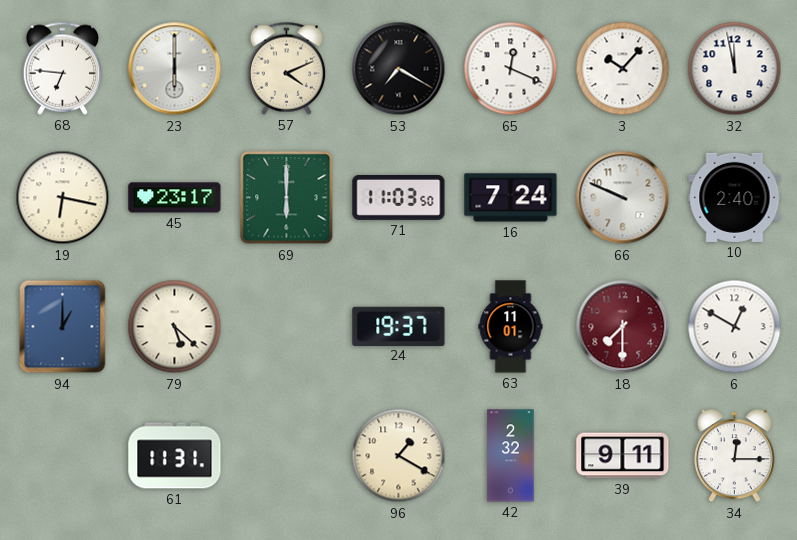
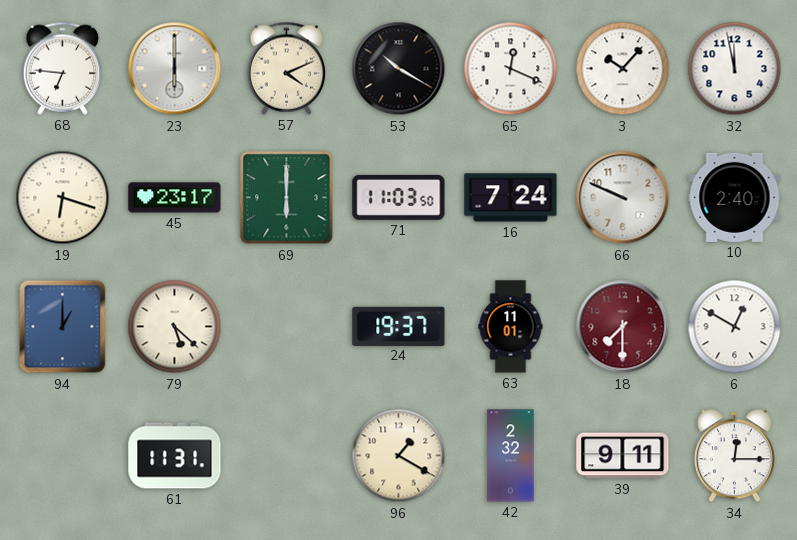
53: 7:20 -> 10:20
19: 6:17 -> 6:18
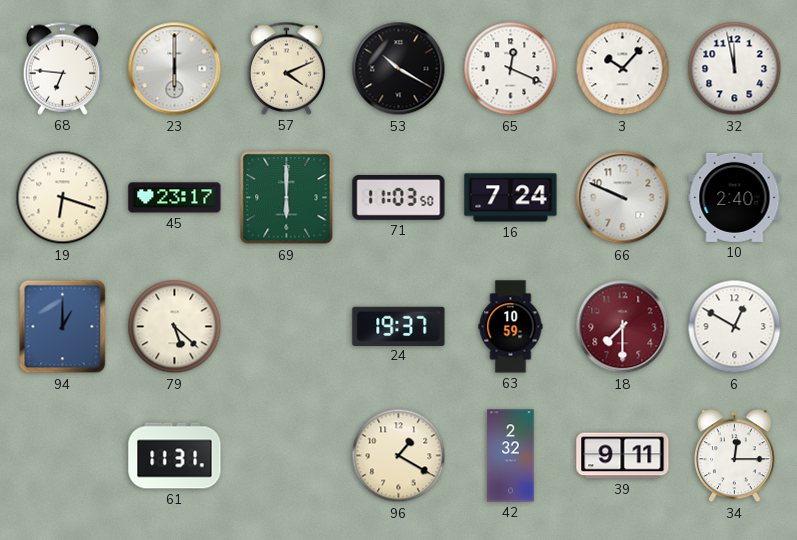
63: 11:01 -> 10:59
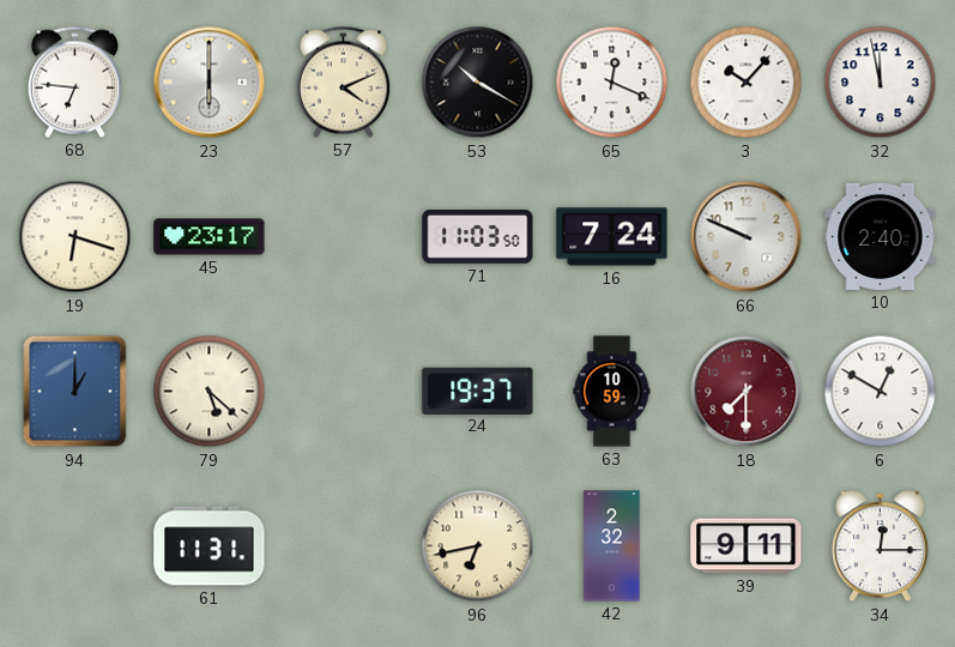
69: 6:00 -> none
96: 1:20 -> 6:43
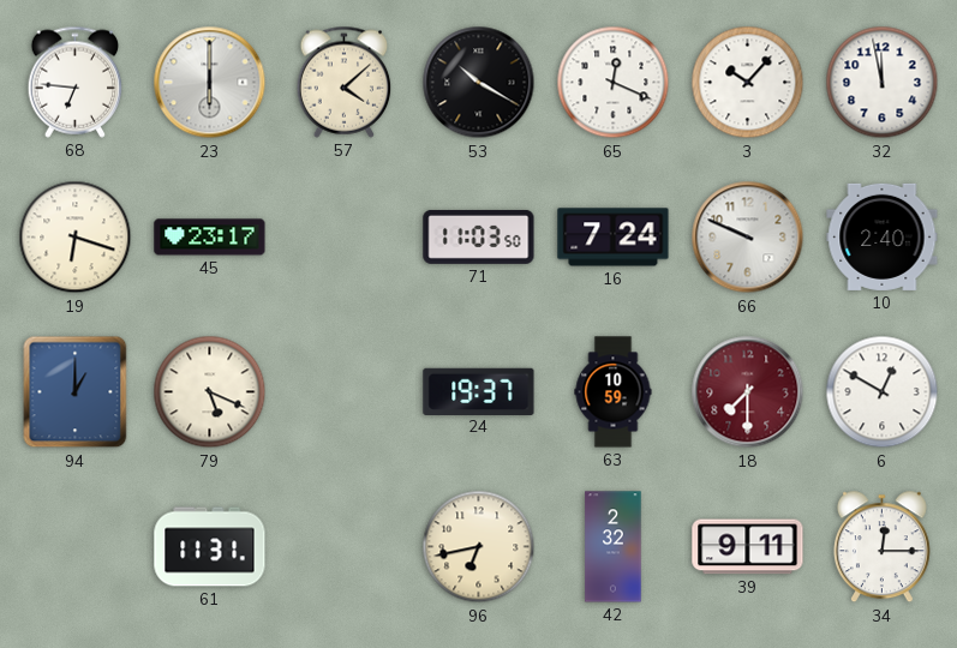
57: 4:11 -> 4:08
79: 5:22 -> 5:19
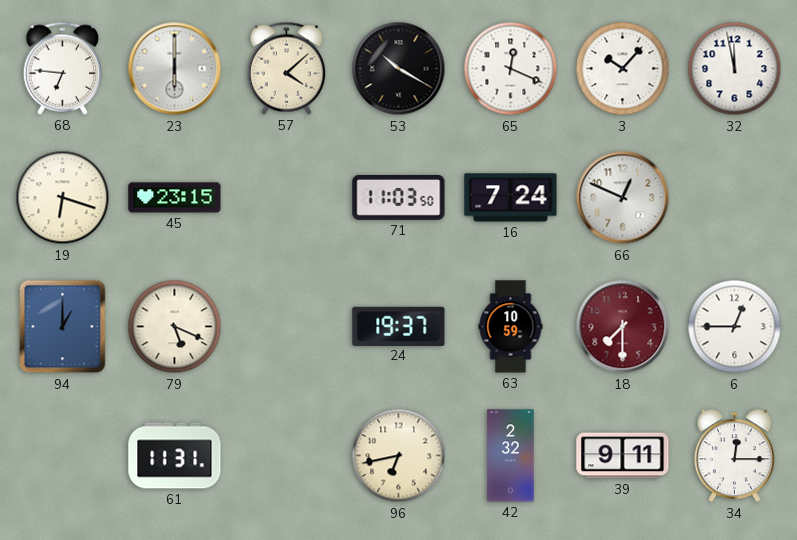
45: 23:17 -> 23:15
66: 9:49 -> 12:49
10: 2:40 -> none
6: 12:50 -> 12:45
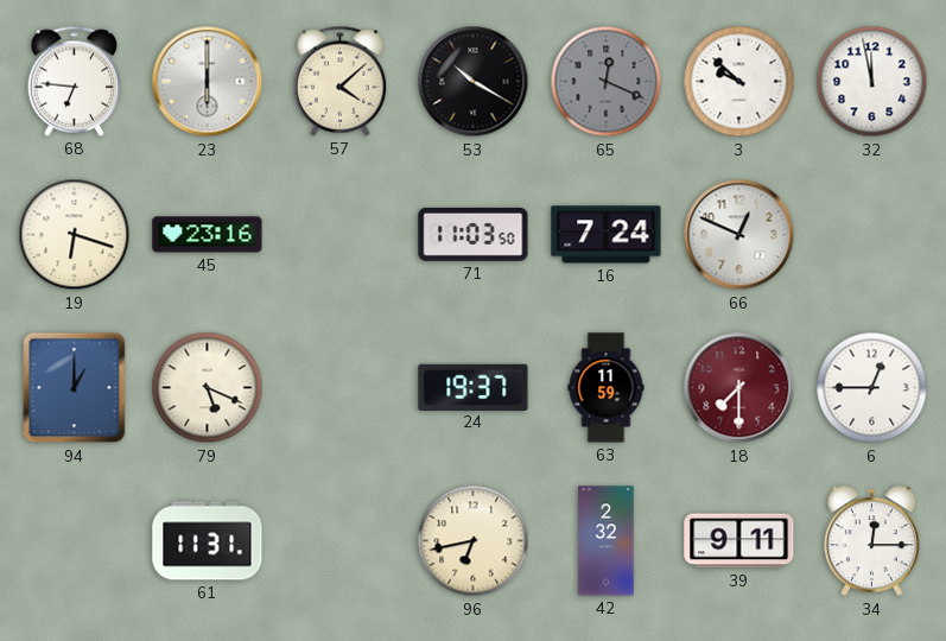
65 dial: white -> grey
3: 10:07 -> 9:52
45: 23:15 -> 23:16
63: 10:59 -> 11:59
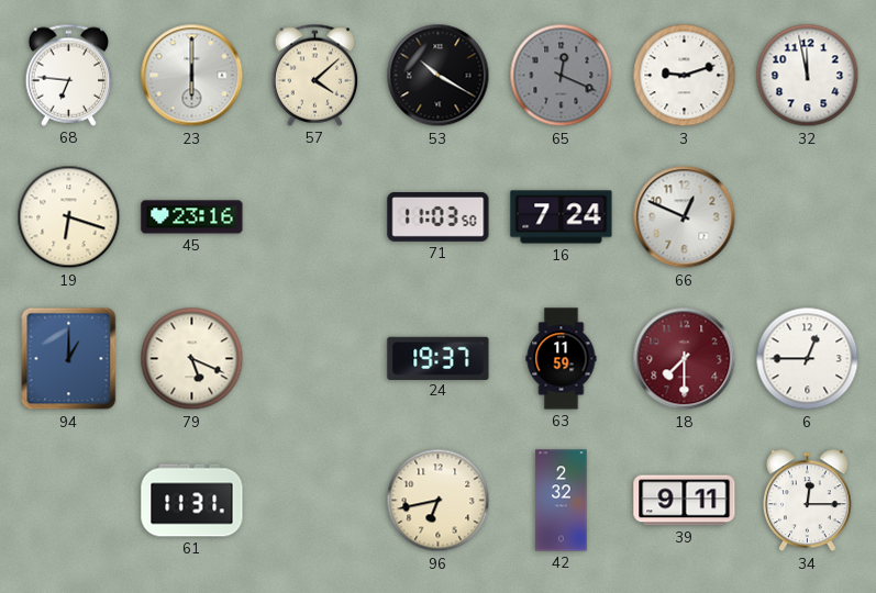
3: 9:52 -> 9:12
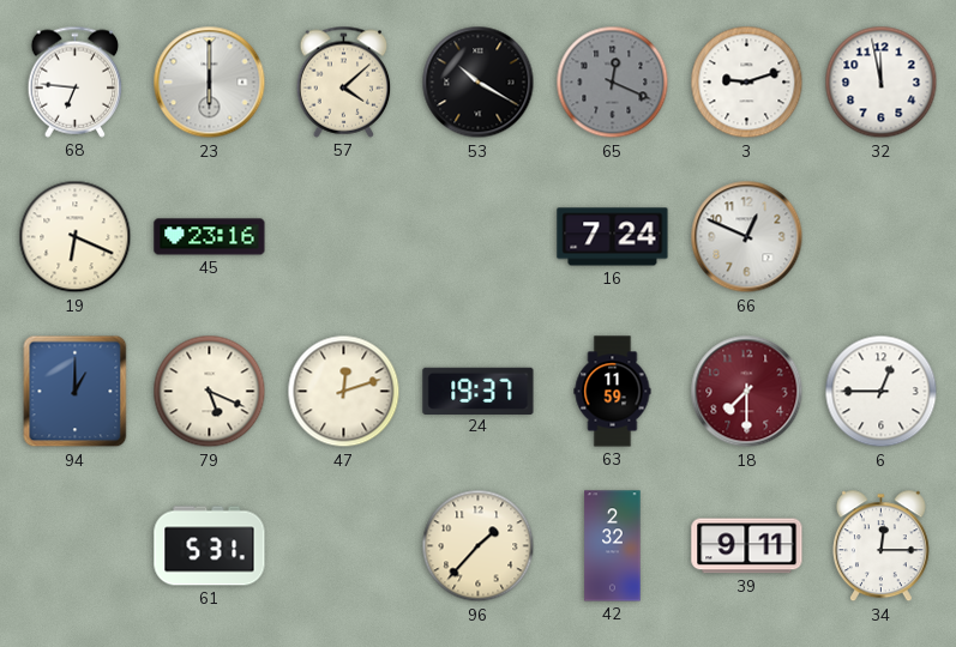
19: 6:18 -> 6:19
71: 11:03 -> none
47: none -> 12:12
61: 11:31 -> 5:31
96: 6:43 -> 1:37
